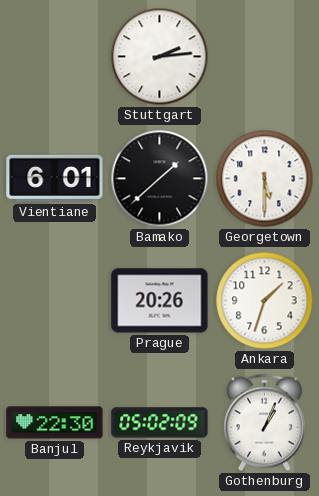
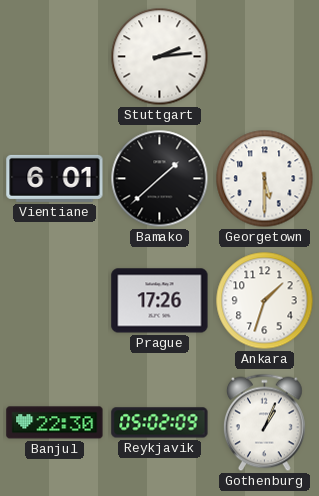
Prague: 20:26 -> 17:26
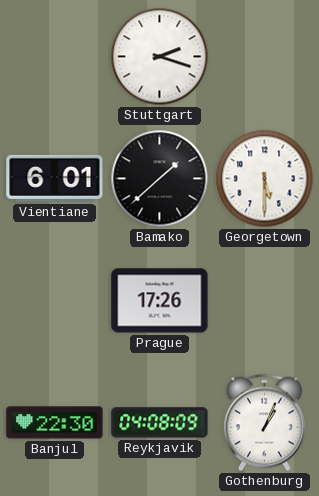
Stuttgart: 2:14 -> 2:18
Ankara: 1:33 -> none
Reykjavik: 05:02 -> 04:08
